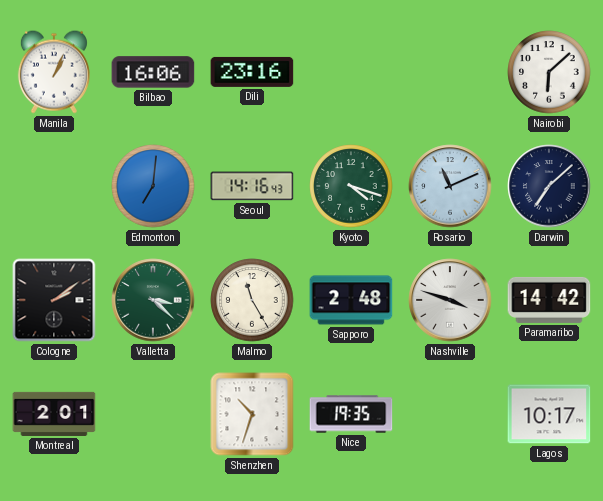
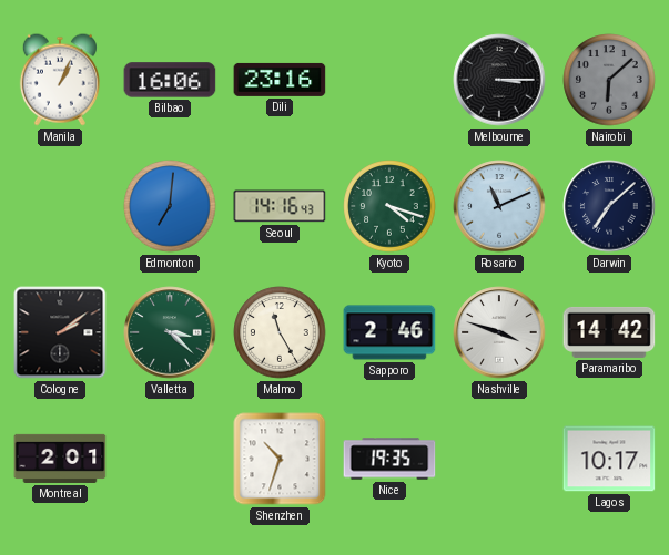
Melbourne: none -> 3:15
Nairobi dial: white -> grey
Sapporo: 2:48 -> 2:46
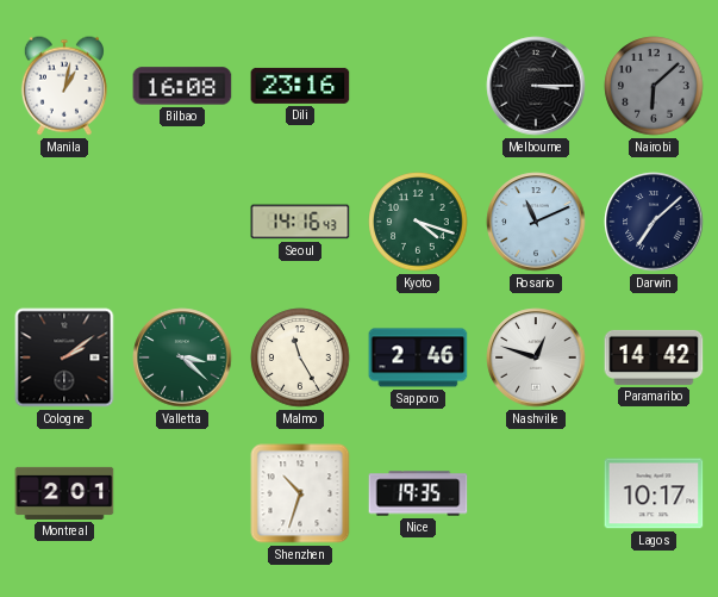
Manila: 1:04 -> 1:02
Bilbao: 16:06 -> 16:08
Edmonton: 7:01 -> none
Nashville: 3:48 -> 12:48
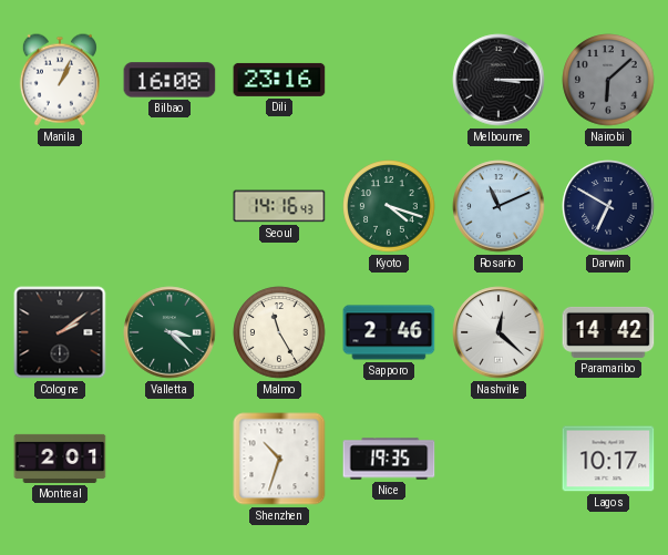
Manila: 1:02 -> 1:04
Darwin: 7:08 -> 6:50
Nashville: 12:48 -> 12:22
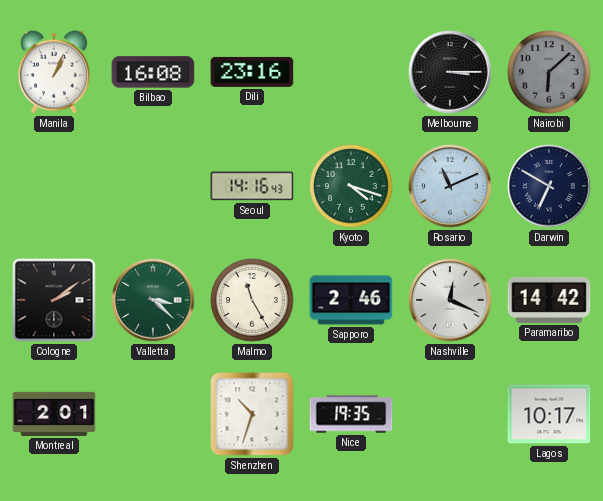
Nashville: 12:22 -> 12:19
